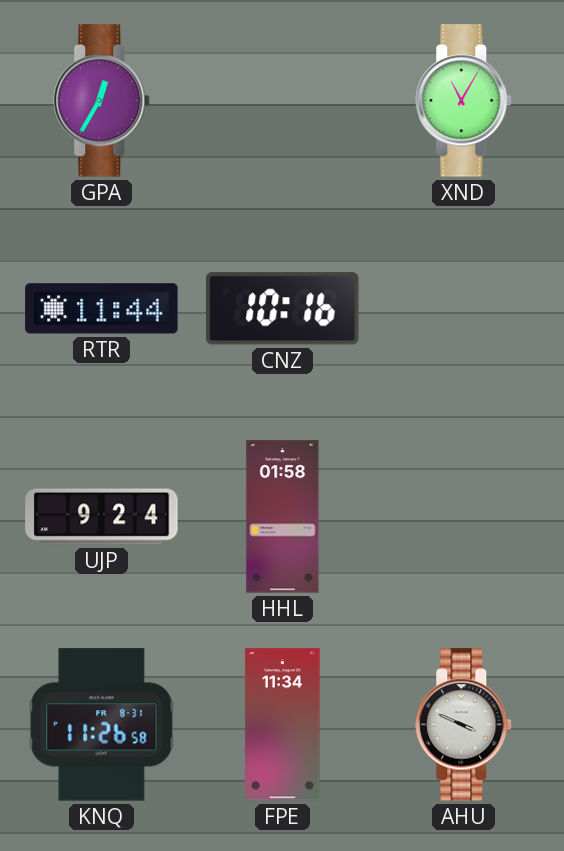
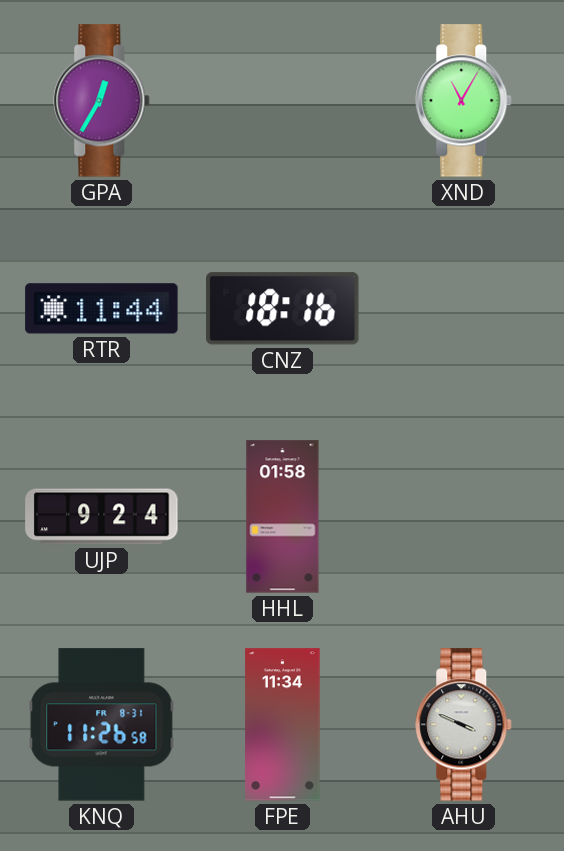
CNZ: 10:16 -> 18:16
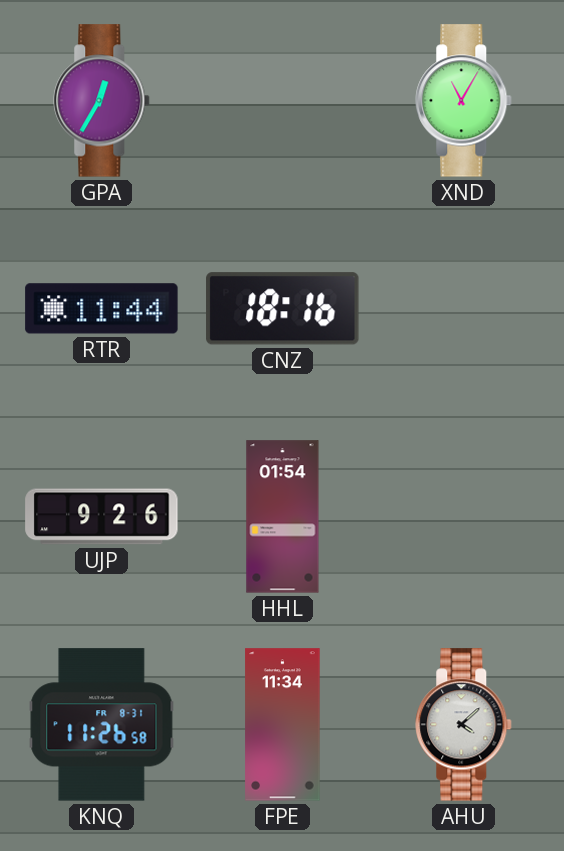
UJP: 9:24 -> 9:26
HHL: 01:58 -> 01:54
AHU: 3:49 -> 4:08
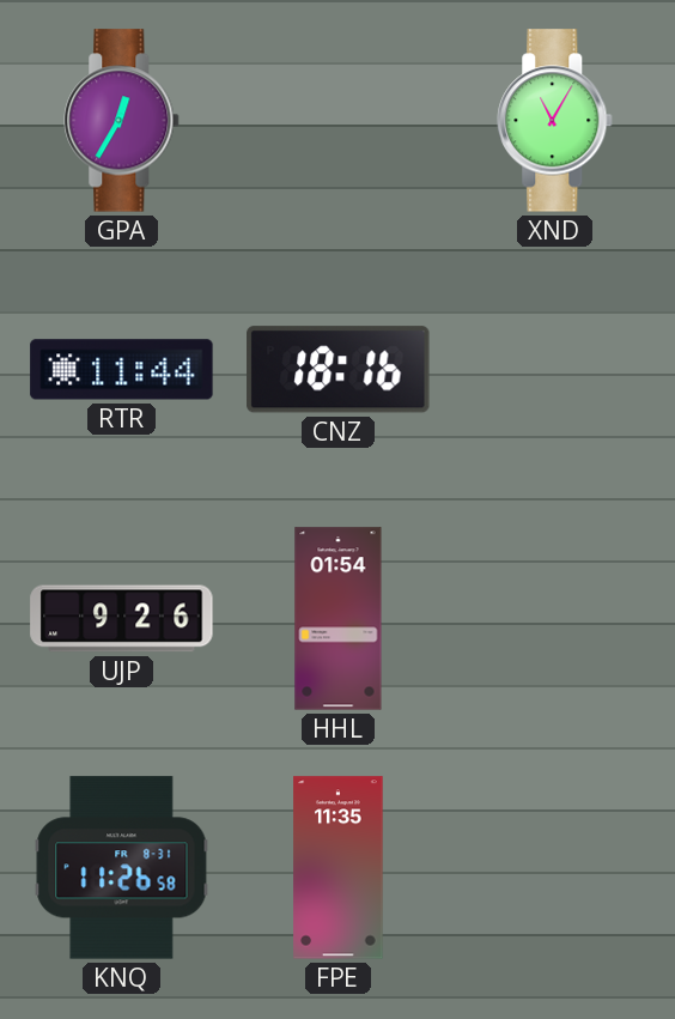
FPE: 11:34 -> 11:35
AHU: 4:08 -> none
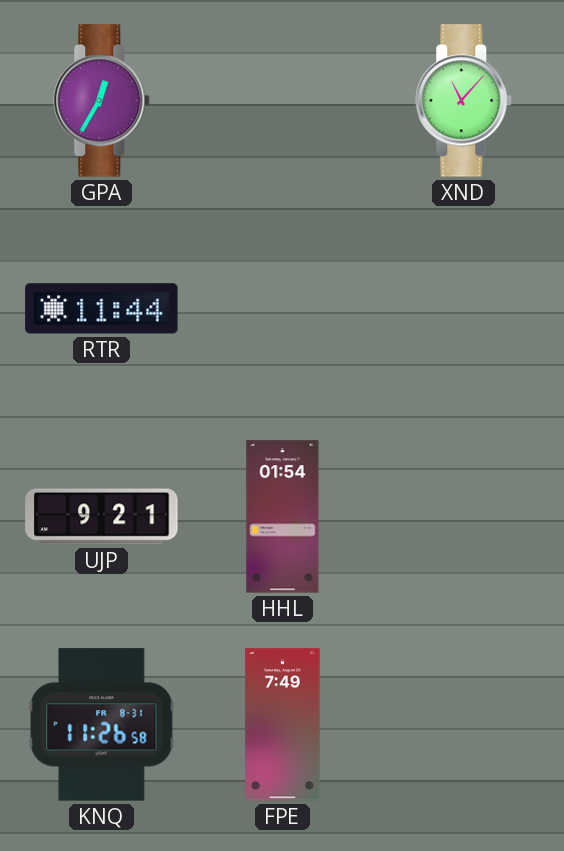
XND: 11:05 -> 11:07
CNZ: 18:16 -> none
UJP: 9:26 -> 9:21
FPE: 11:35 -> 7:49
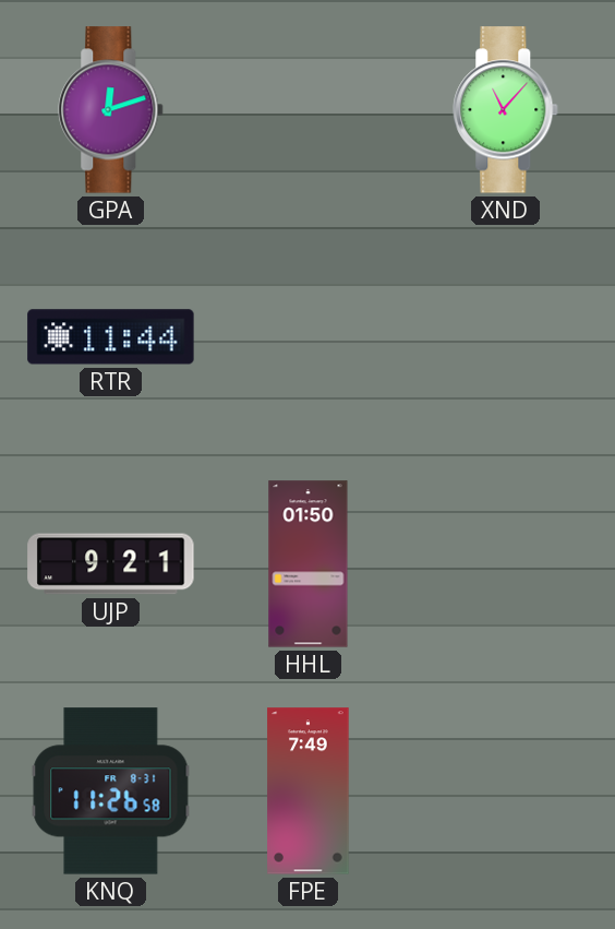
GPA: 12:35 -> 12:12
HHL: 01:54 -> 01:50
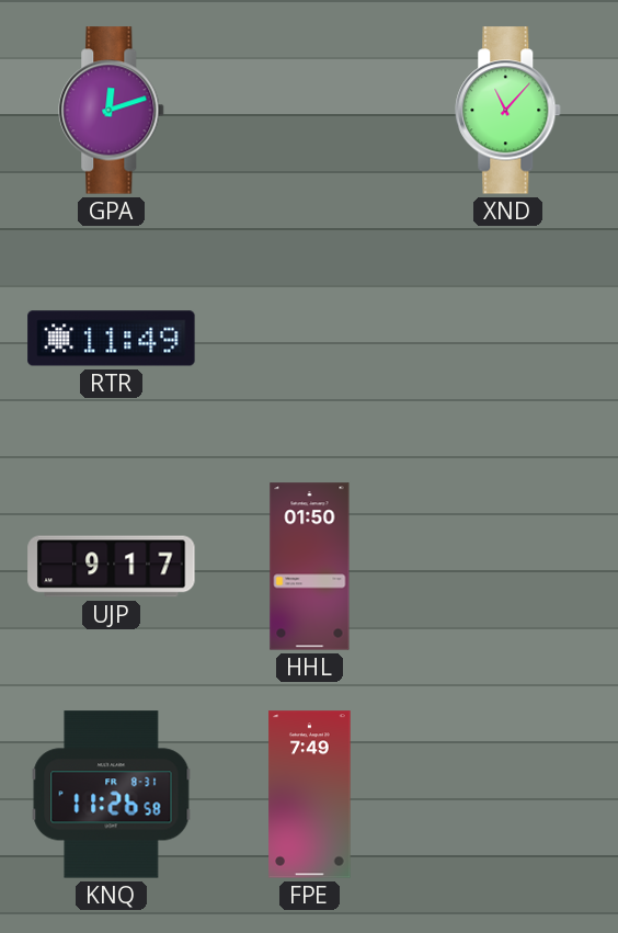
RTR: 11:44 -> 11:49
UJP: 9:21 -> 9:17
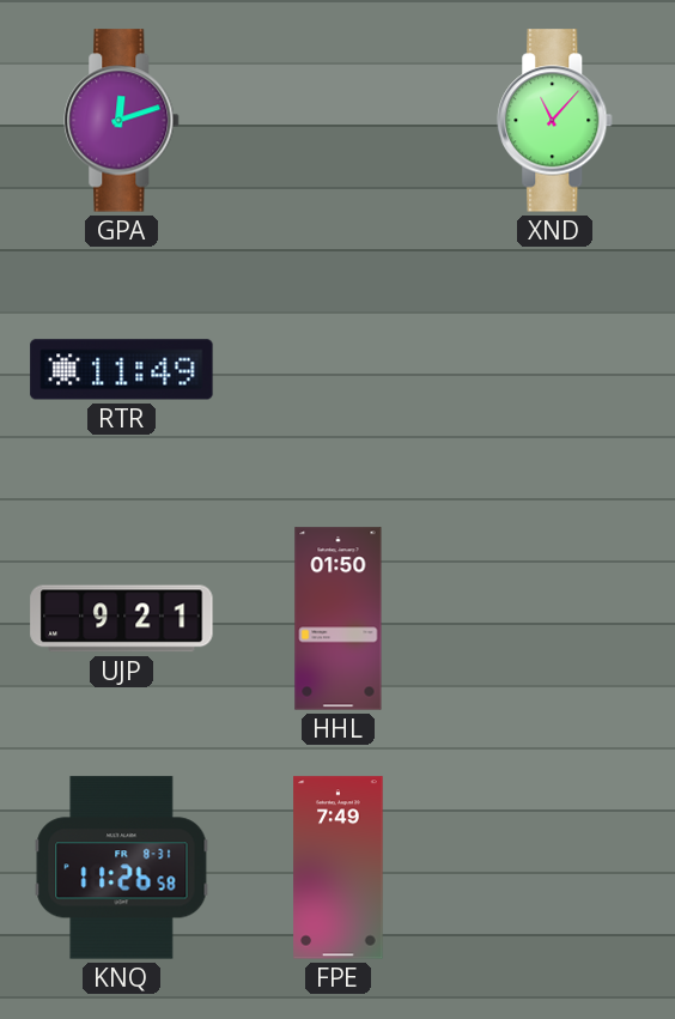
UJP: 9:17 -> 9:21
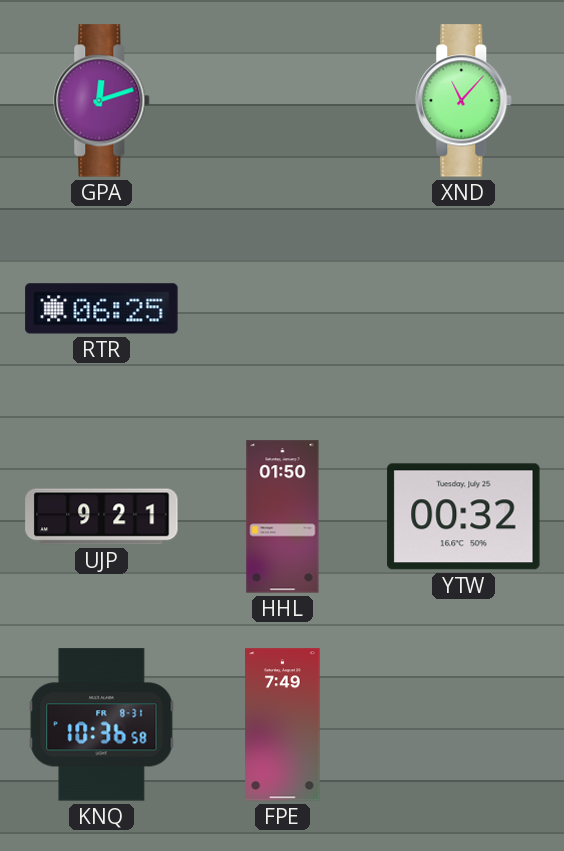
RTR: 11:49 -> 06:25
YTW: none -> 00:32
KNQ: 11:26 -> 10:36
